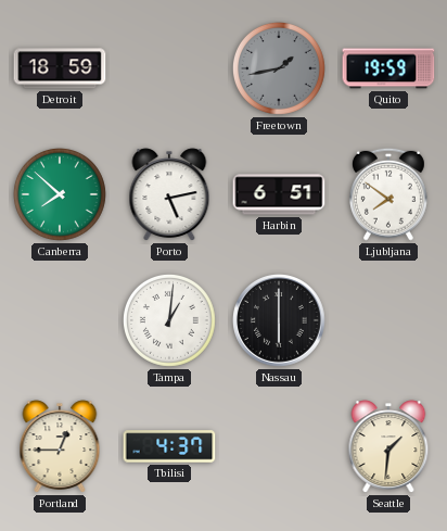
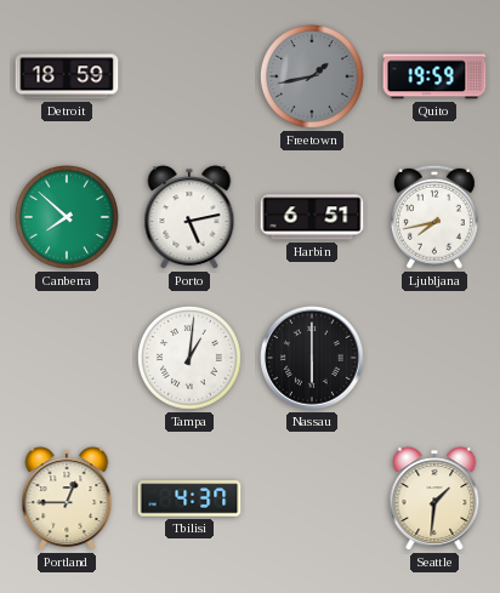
Ljubljana: 7:51 -> 7:43
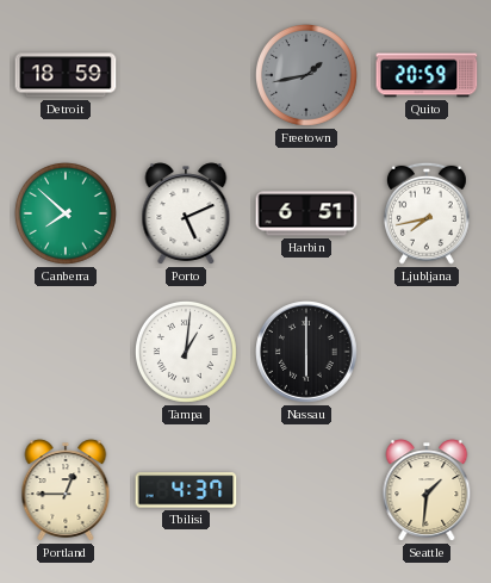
Quito: 19:59 -> 20:59
Porto: 5:13 -> 5:11
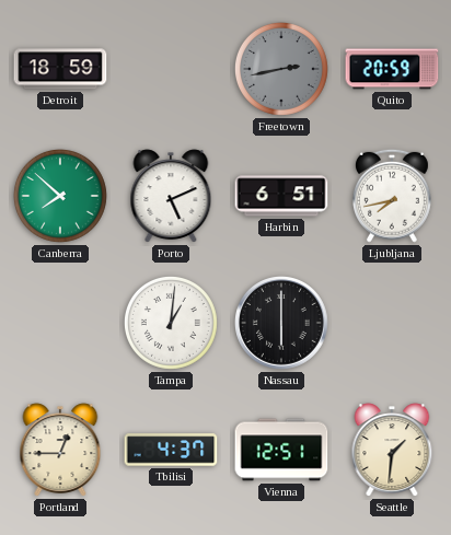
Freetown: 1:43 -> 2:43
Vienna: none -> 12:51
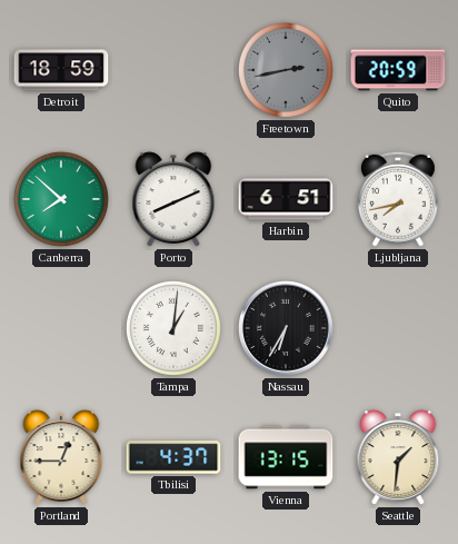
Porto: 5:11 -> 8:11
Nassau: 6:00 -> 6:35
Vienna: 12:51 -> 13:15
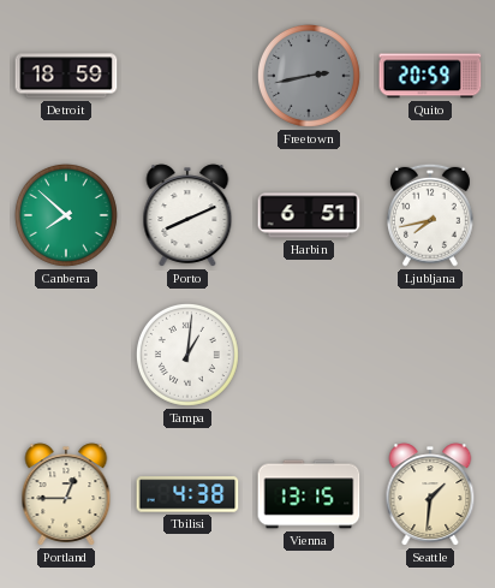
Nassau: 6:35 -> none
Tbilisi: 4:37 -> 4:38
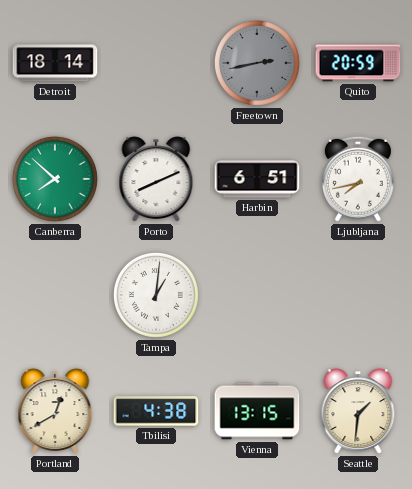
Detroit: 18:59 -> 18:14
Portland: 12:45 -> 12:40
